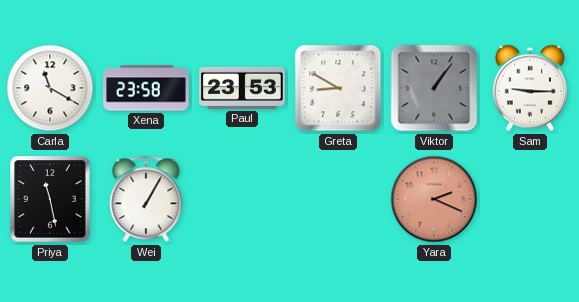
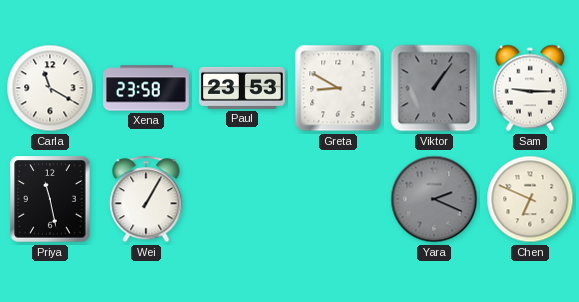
Yara dial: salmon -> grey
Chen: none -> 6:49
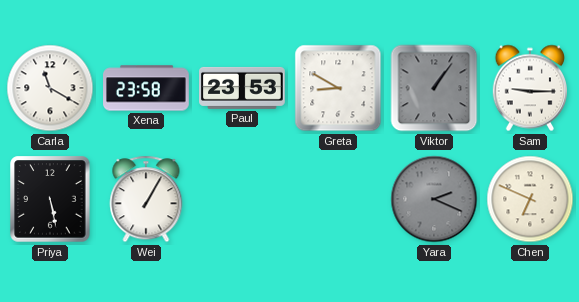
Priya: 11:28 -> 5:28
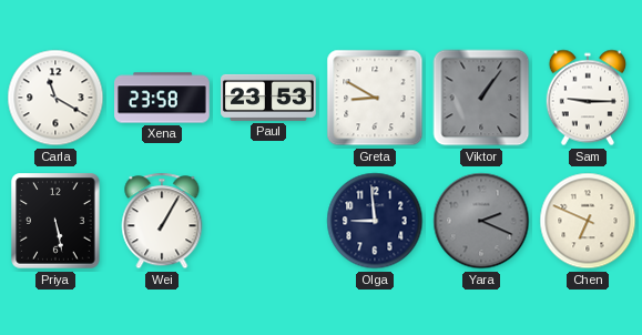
Olga: none -> 8:59
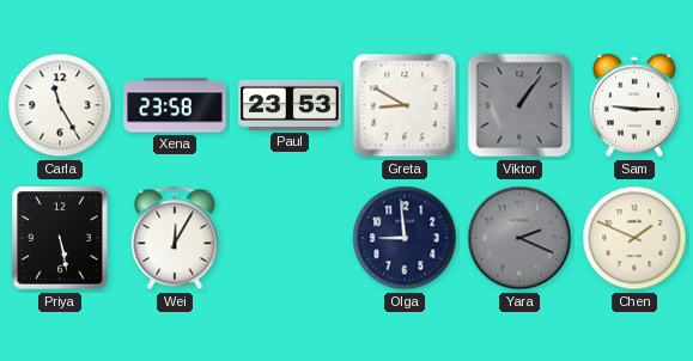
Carla: 11:20 -> 11:25
Wei: 1:05 -> 12:05
Chen: 6:49 -> 1:49
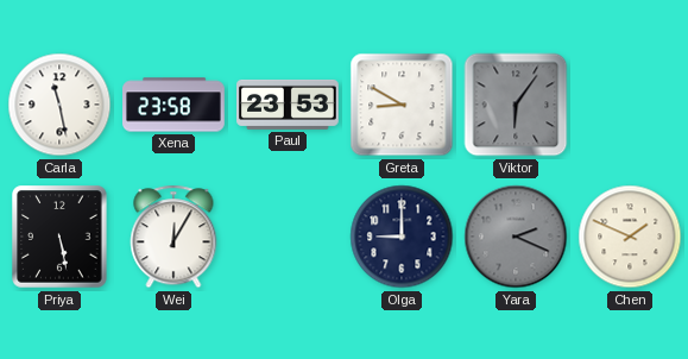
Carla: 11:25 -> 11:28
Viktor: 1:06 -> 6:06
Sam: 9:15 -> none
Olga: 8:59 -> 9:00
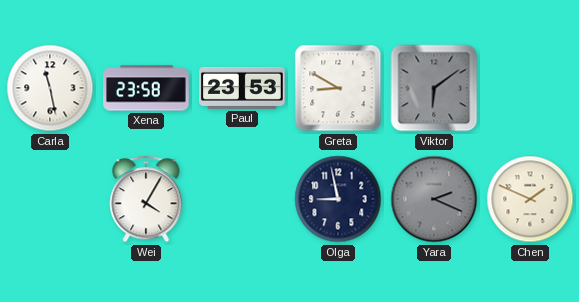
Viktor: 6:06 -> 6:09
Priya: 5:28 -> none
Wei: 12:05 -> 4:05
Olga: 9:00 -> 8:58
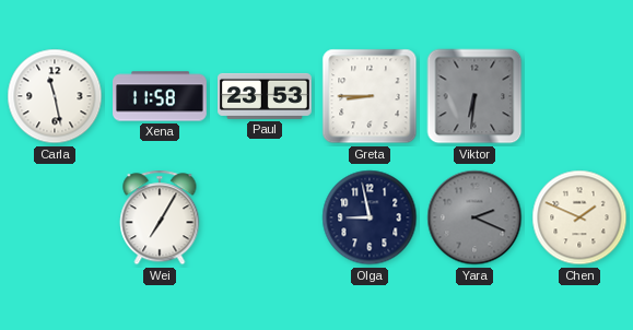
Xena: 23:58 -> 11:58
Greta: 8:50 -> 8:45
Viktor: 6:09 -> 6:31
Wei: 4:05 -> 7:05
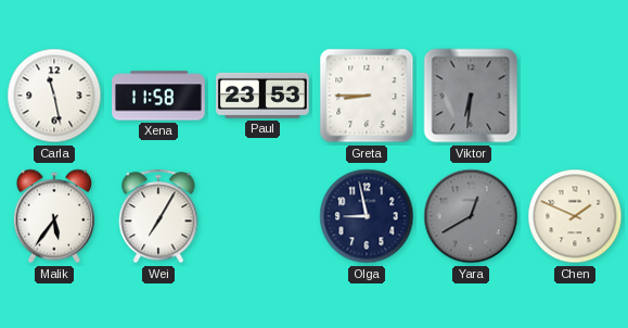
Malik: none -> 5:36
Yara: 2:19 -> 12:40
